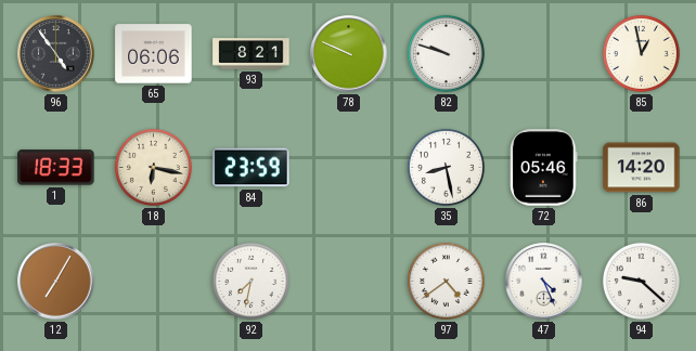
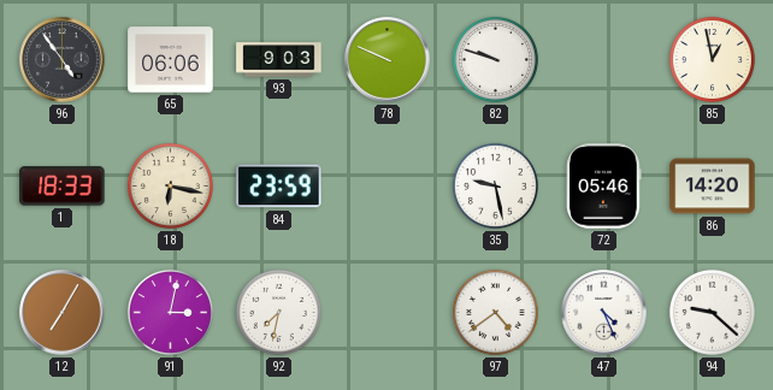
93: 8:21 -> 9:03
35: 8:28 -> 9:28
91: none -> 3:02
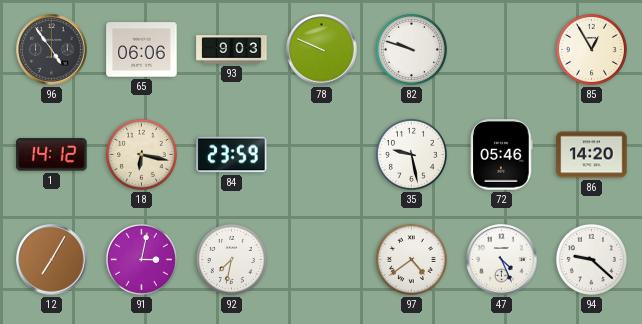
85: 12:58 -> 12:55
1: 18:33 -> 14:12
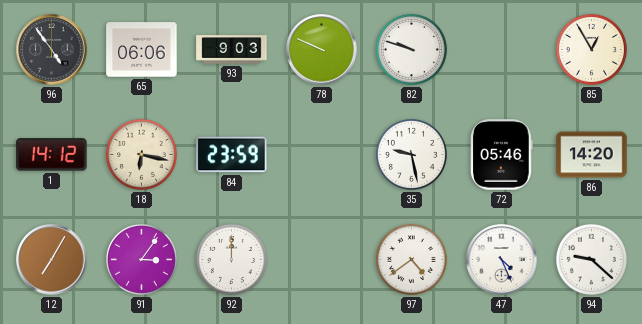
91: 3:02 -> 3:06
92: 7:32 -> 12:00
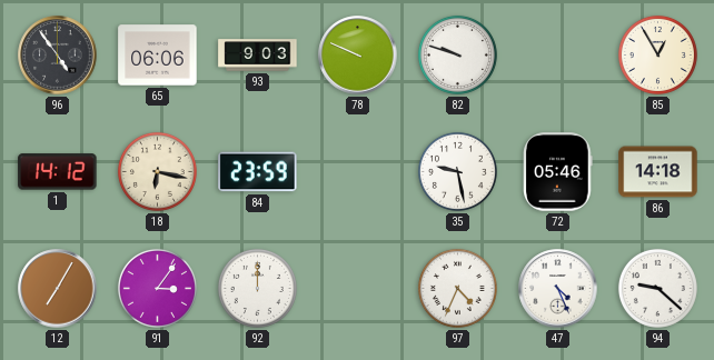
86: 14:20 -> 14:18
97: 4:39 -> 4:34
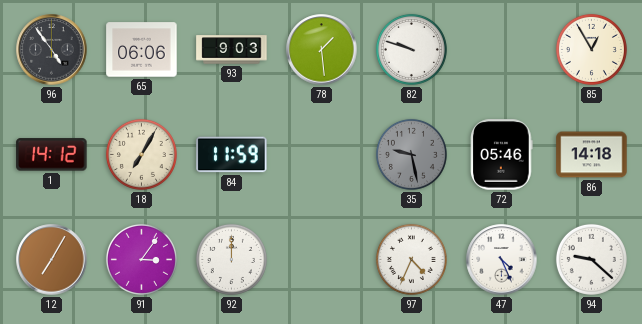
78: 9:49 -> 1:29
18: 6:17 -> 7:05
84: 23:59 -> 11:59
35 dial: white -> grey
